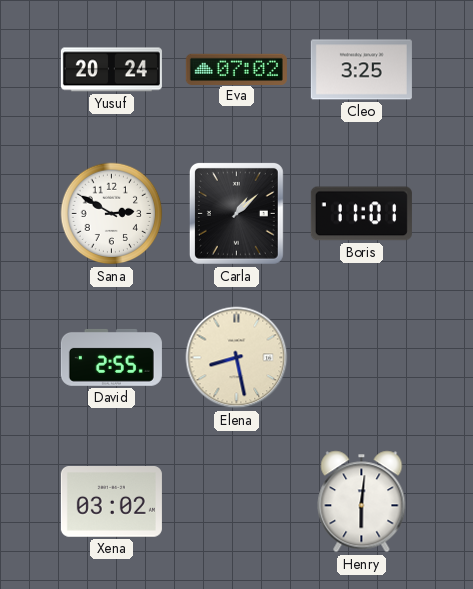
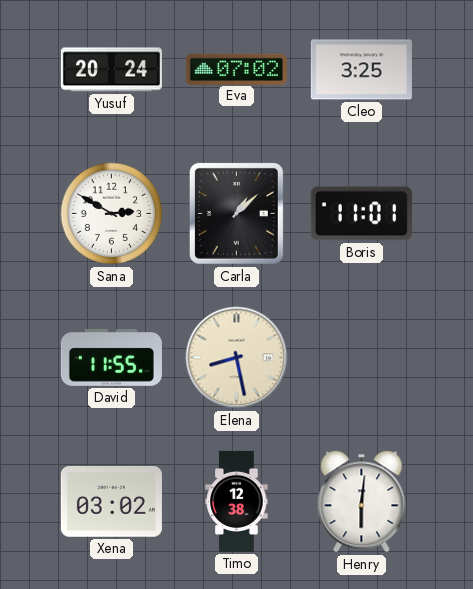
David: 2:55 -> 11:55
Timo: none -> 12:38
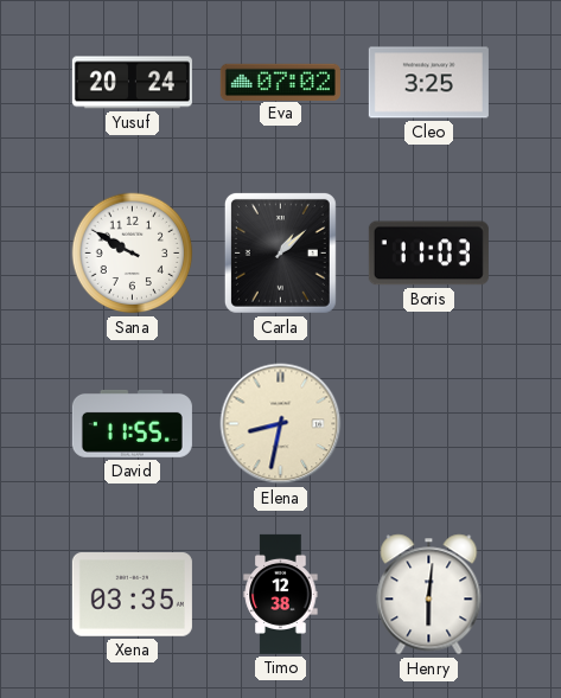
Sana: 2:50 -> 9:50
Boris: 11:01 -> 11:03
Elena: 8:28 -> 8:32
Xena: 03:02 -> 03:35
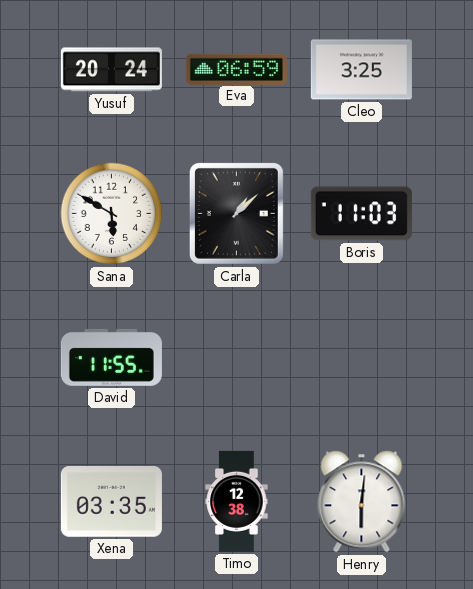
Eva: 07:02 -> 06:59
Sana: 9:50 -> 5:50
Elena: 8:32 -> none
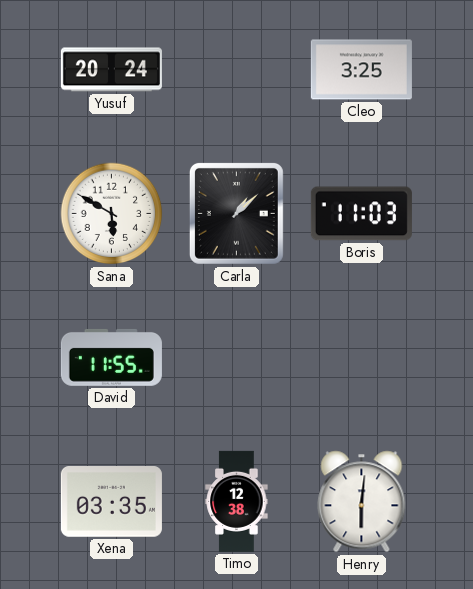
Eva: 06:59 -> none
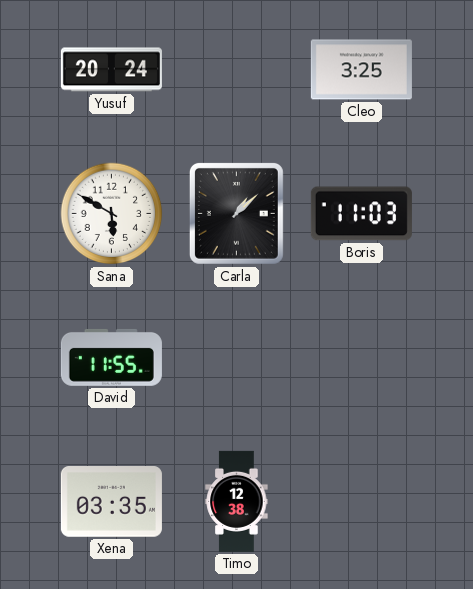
Henry: 6:01 -> none
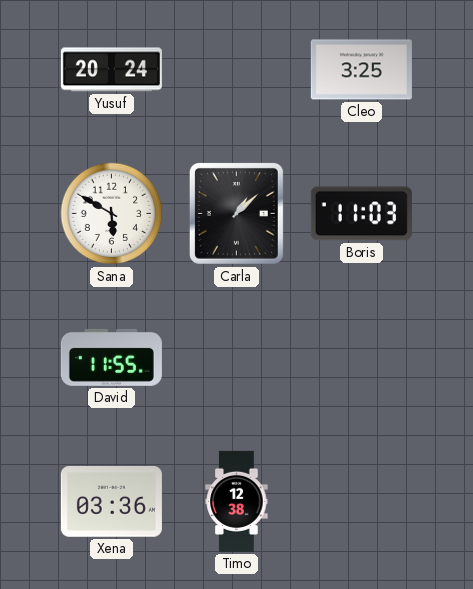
Xena: 03:35 -> 03:36
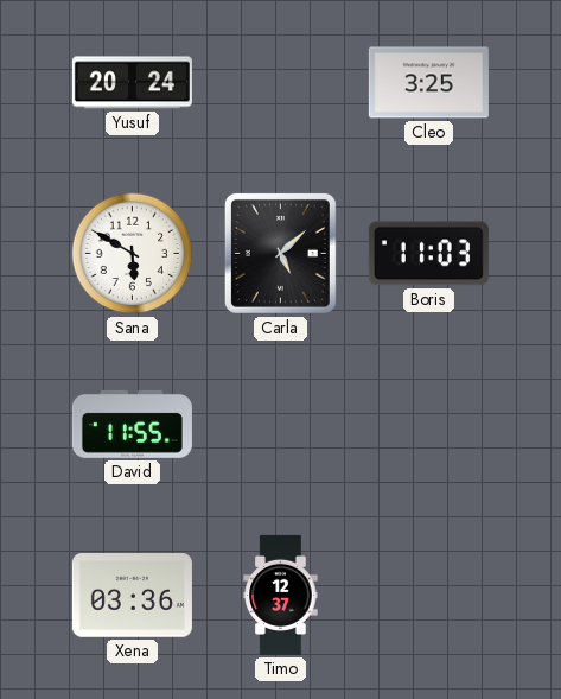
Carla: 1:08 -> 5:08
Timo: 12:38 -> 12:37
